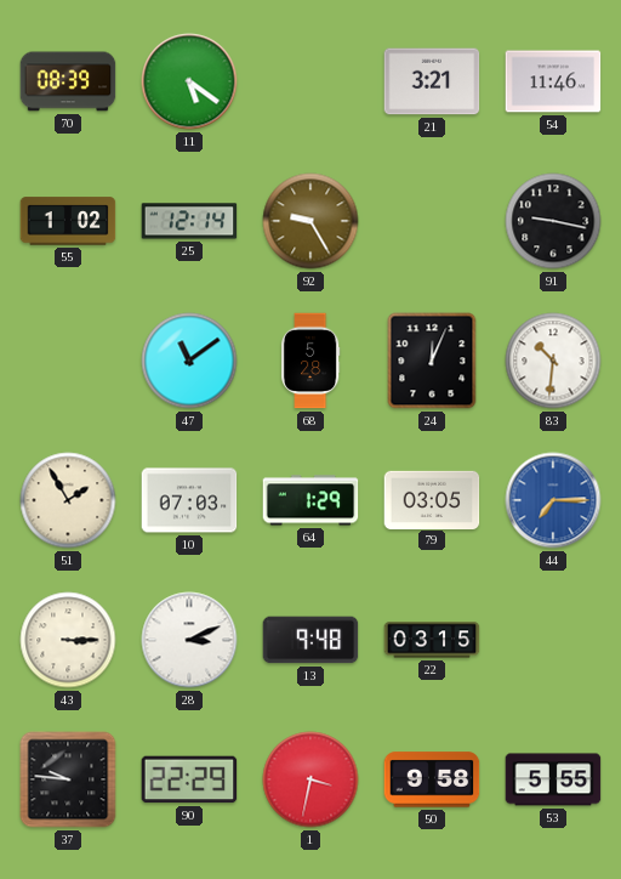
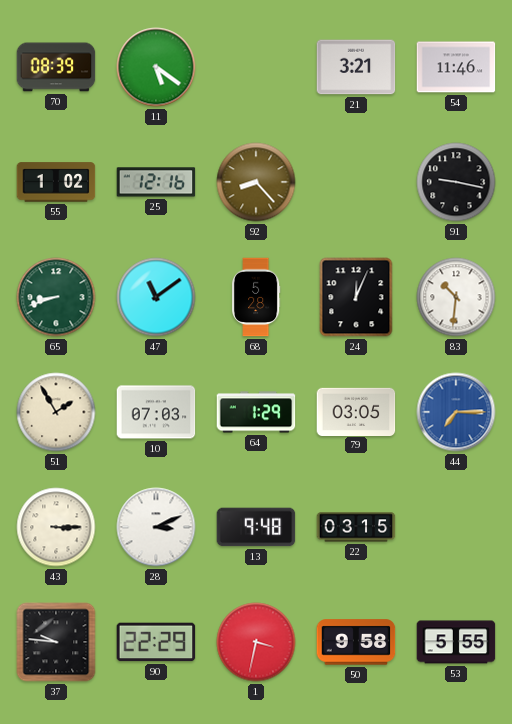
25: 12:14 -> 12:16
92: 9:25 -> 8:23
65: none -> 8:42
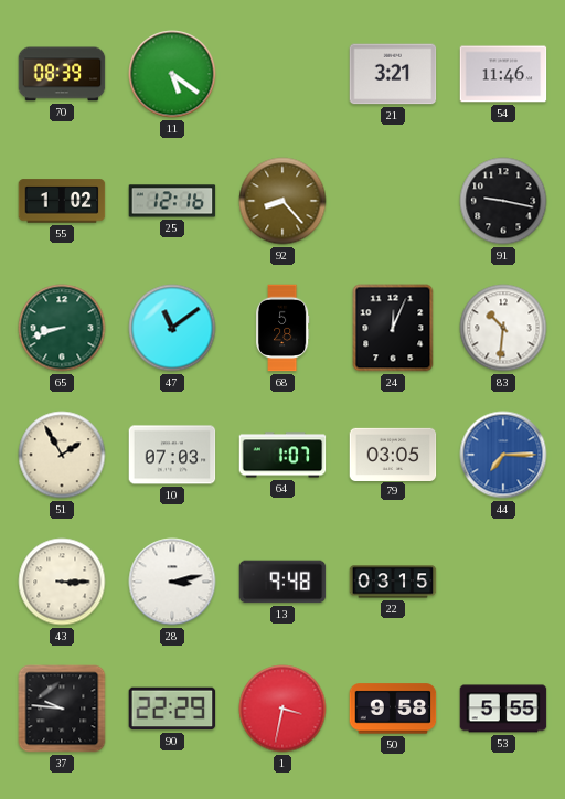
64: 1:29 -> 1:07
28: 3:11 -> 3:13
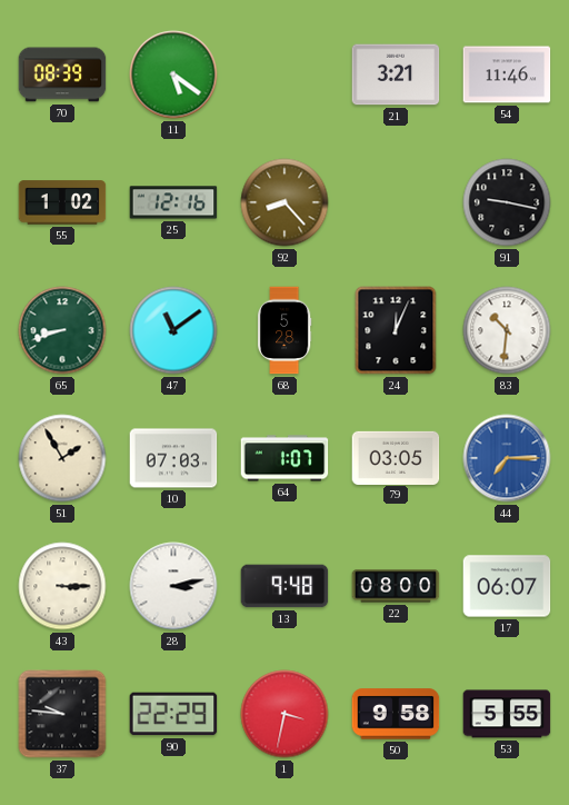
22: 03:15 -> 08:00
17: none -> 06:07
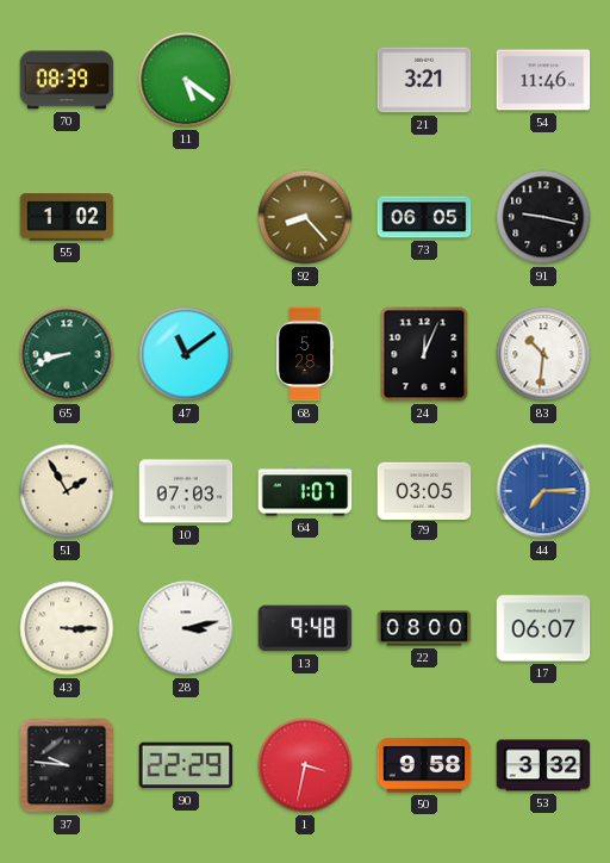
25: 12:16 -> none
73: none -> 06:05
53: 5:55 -> 3:32
